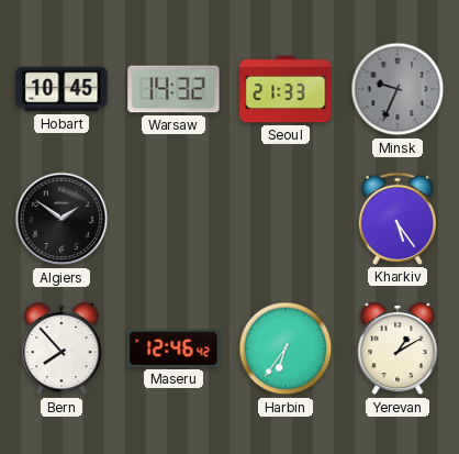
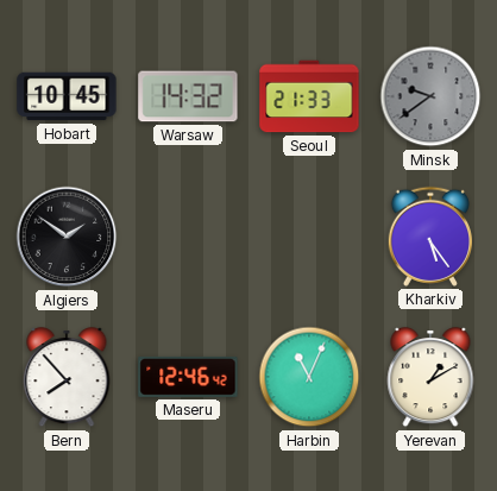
Minsk: 9:34 -> 9:39
Harbin: 6:36 -> 11:04
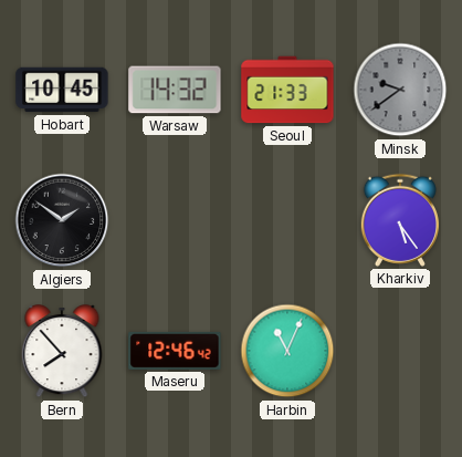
Yerevan: 1:10 -> none
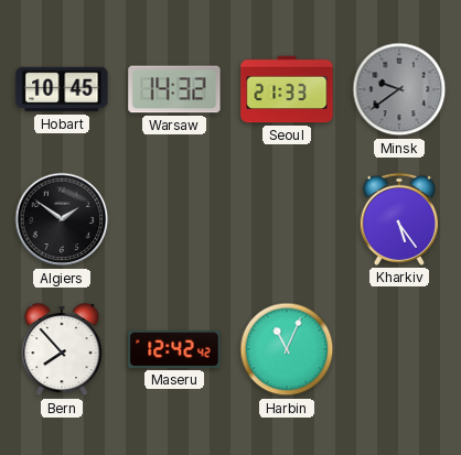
Maseru: 12:46 -> 12:42
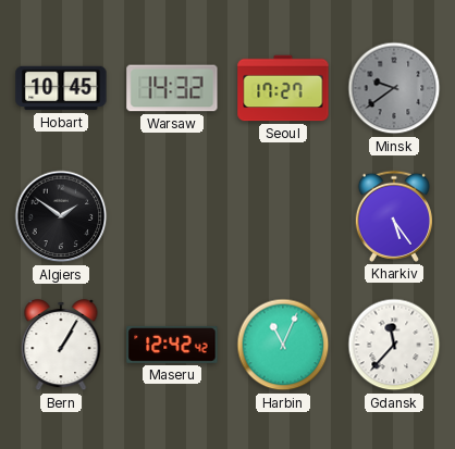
Seoul: 21:33 -> 17:27
Bern: 7:53 -> 1:05
Gdansk: none -> 11:37
